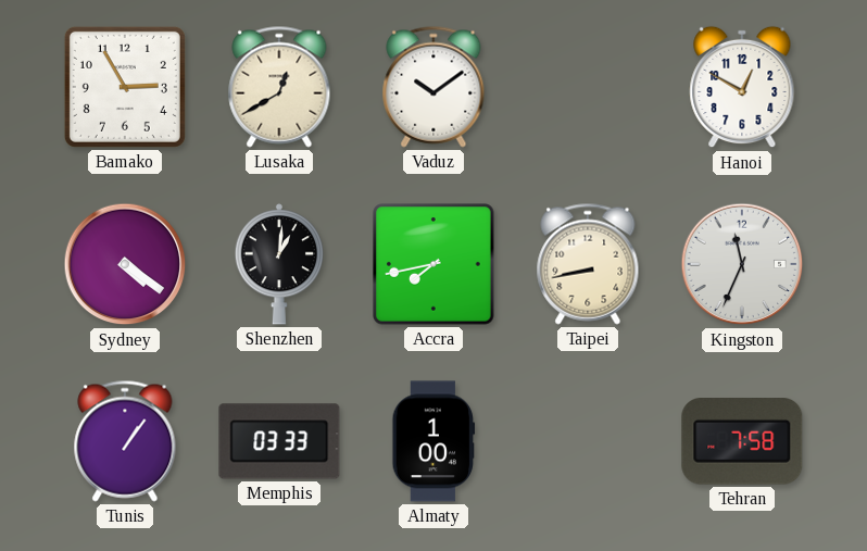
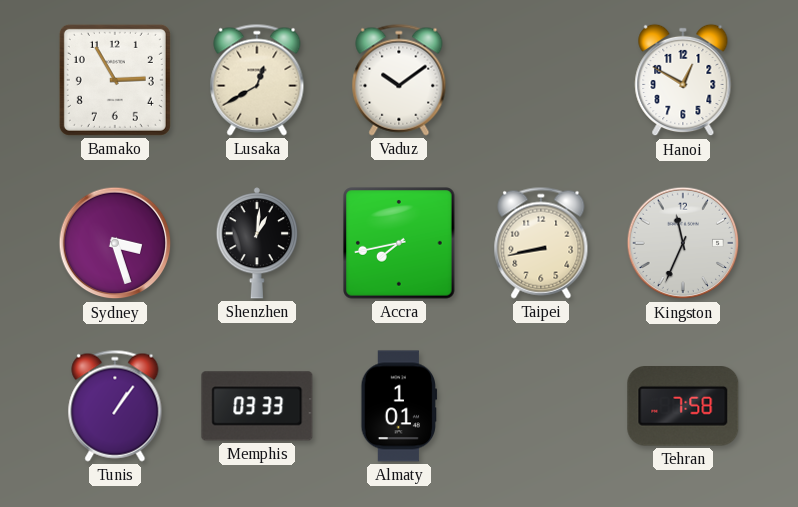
Sydney: 4:21 -> 3:27
Almaty: 1:00 -> 1:01
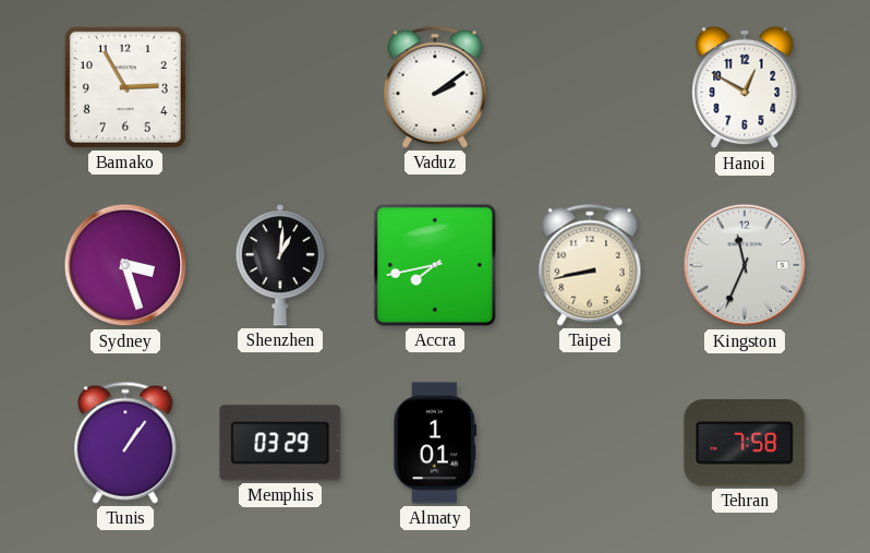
Lusaka: 12:40 -> none
Vaduz: 10:09 -> 2:09
Memphis: 03:33 -> 03:29
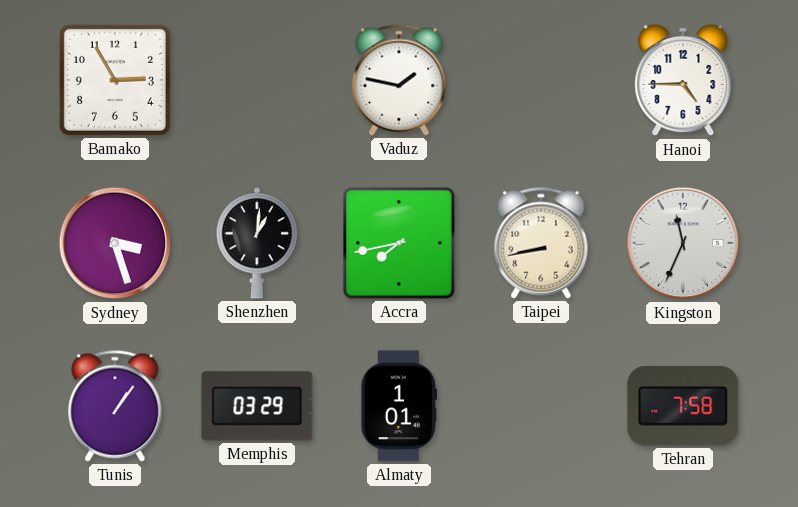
Vaduz: 2:09 -> 1:47
Hanoi: 12:50 -> 4:45
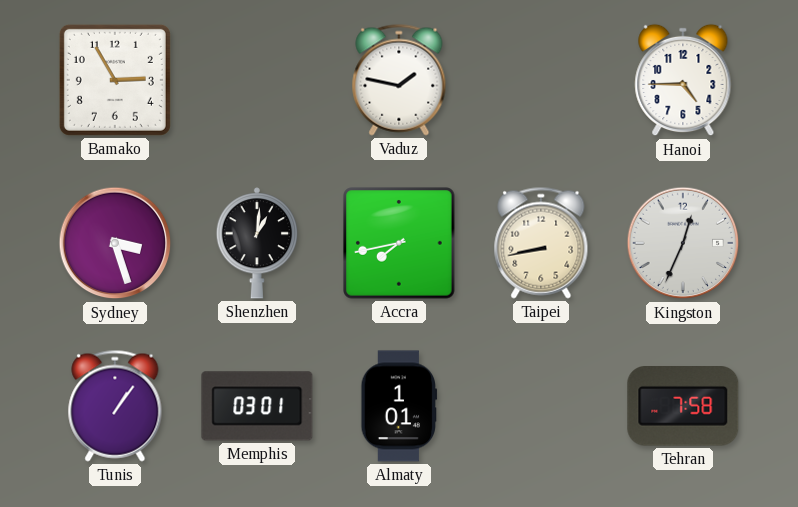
Kingston: 11:34 -> 12:34
Memphis: 03:29 -> 03:01
